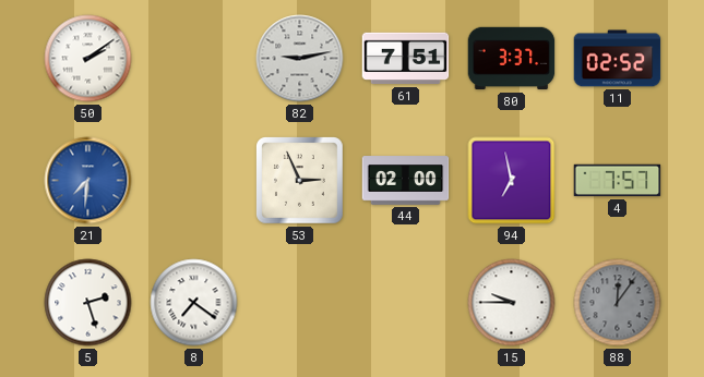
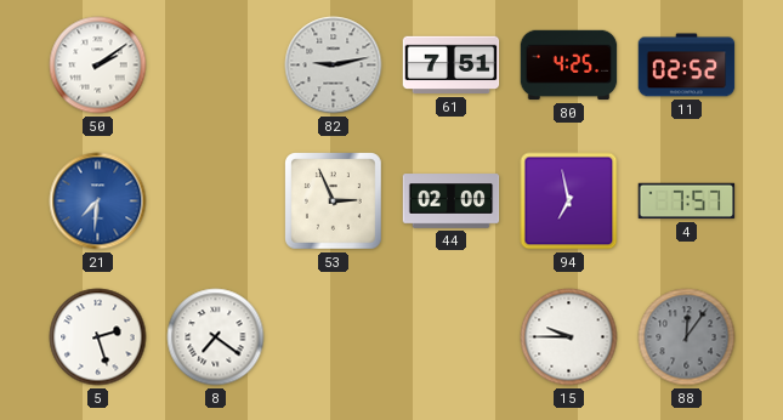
80: 3:37 -> 4:25
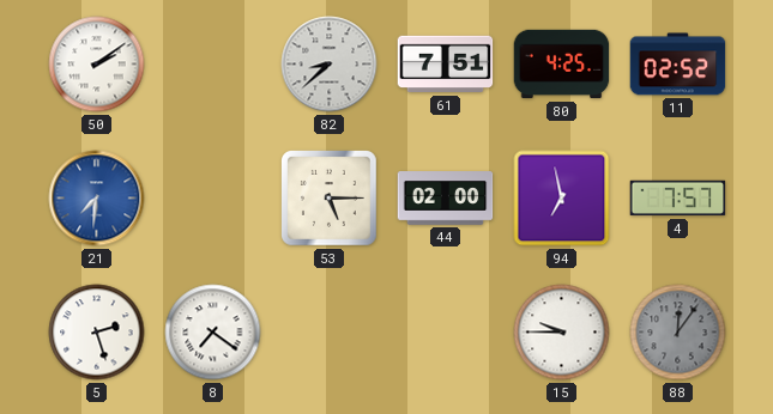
82: 9:13 -> 8:38
53: 2:56 -> 5:15
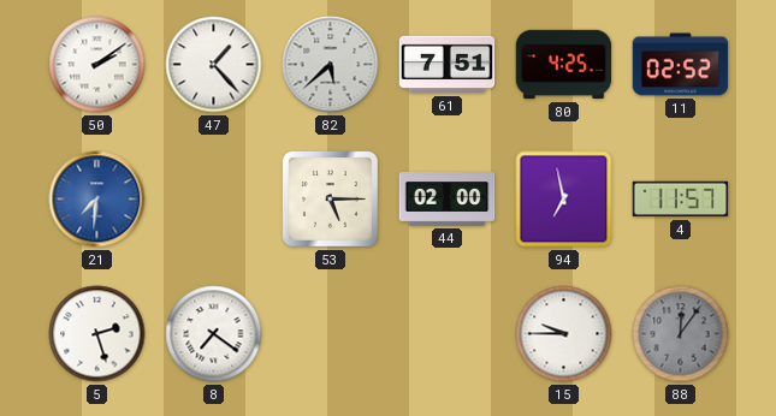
47: none -> 1:23
82: 8:38 -> 5:38
4: 7:57 -> 11:57
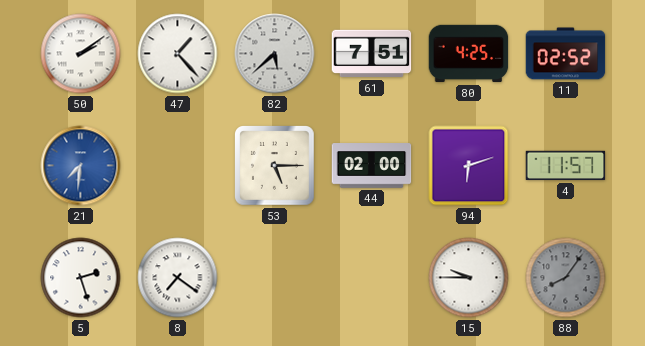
94: 6:58 -> 6:12
88: 12:06 -> 8:06
